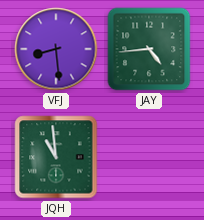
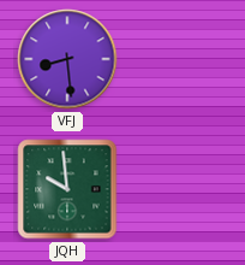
JAY: 4:44 -> none
JQH: 10:59 -> 9:59
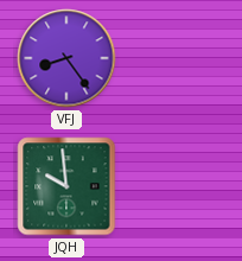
VFJ: 8:29 -> 8:24
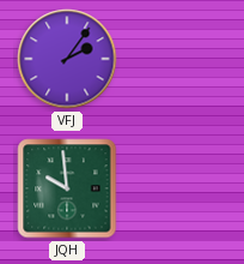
VFJ: 8:24 -> 2:06
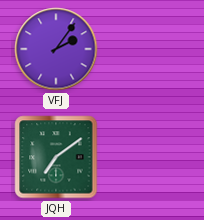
JQH: 9:59 -> 7:09
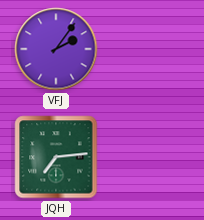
JQH: 7:09 -> 7:14
